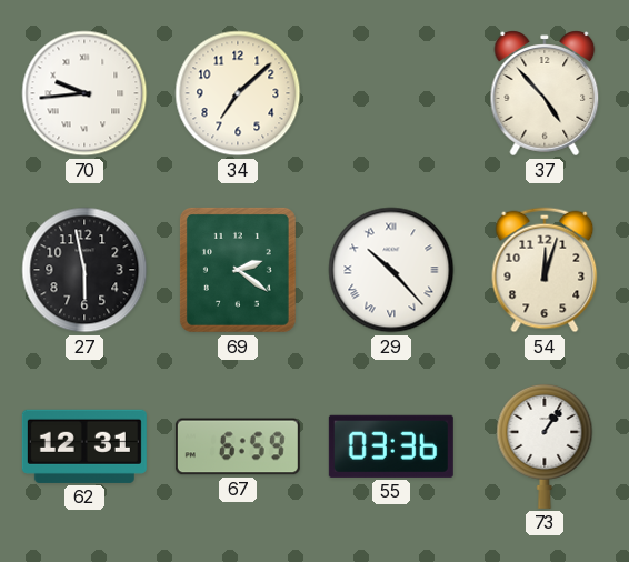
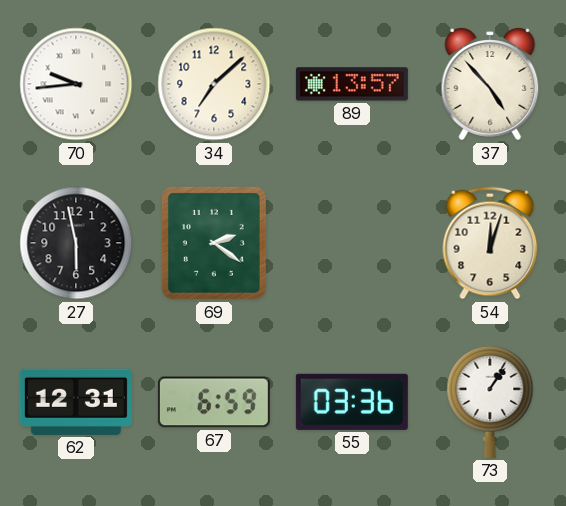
89: none -> 13:57
29: 10:23 -> none
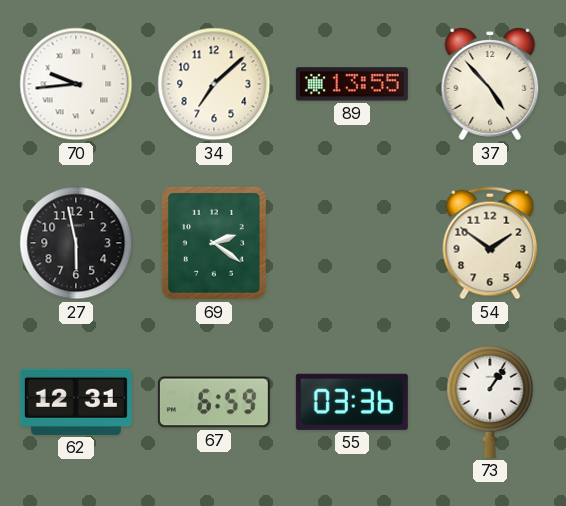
89: 13:57 -> 13:55
54: 12:03 -> 1:51
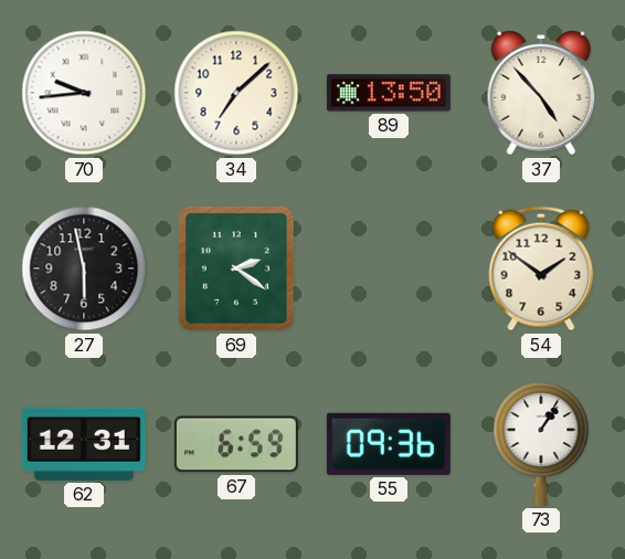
89: 13:55 -> 13:50
55: 03:36 -> 09:36
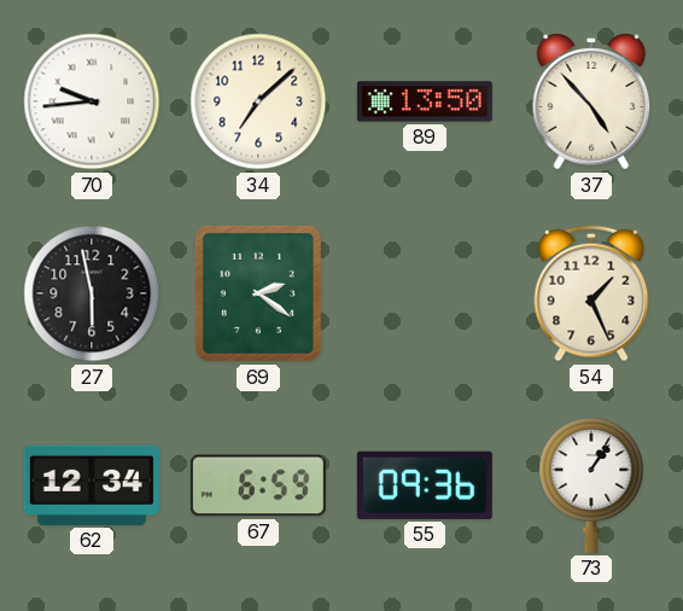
54: 1:51 -> 1:26
62: 12:31 -> 12:34
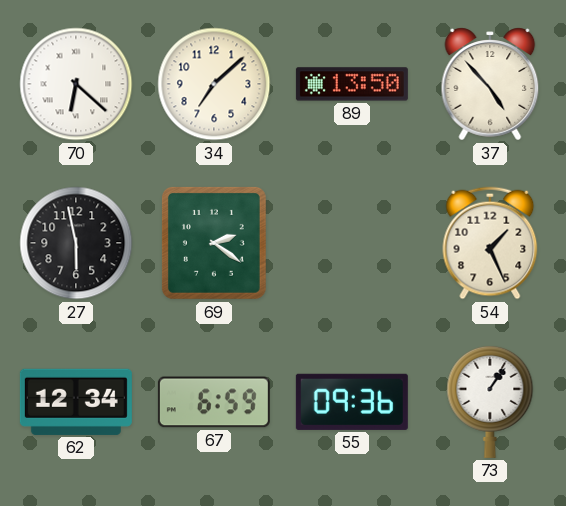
70: 9:44 -> 6:22
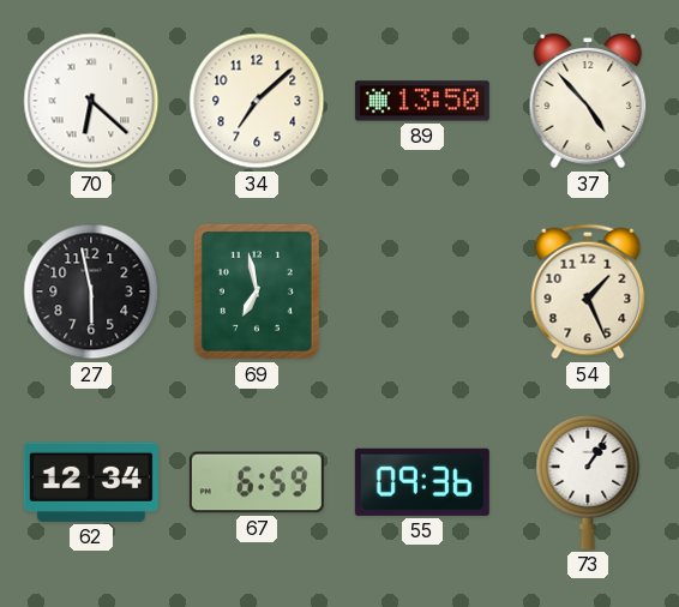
69: 2:21 -> 6:58
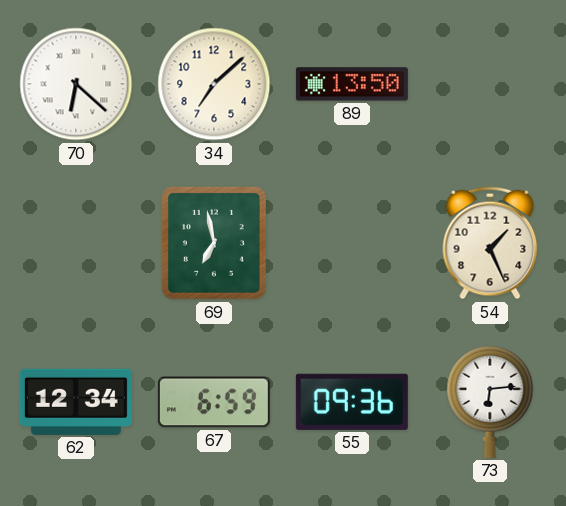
37: 4:53 -> none
27: 5:58 -> none
73: 1:06 -> 6:14
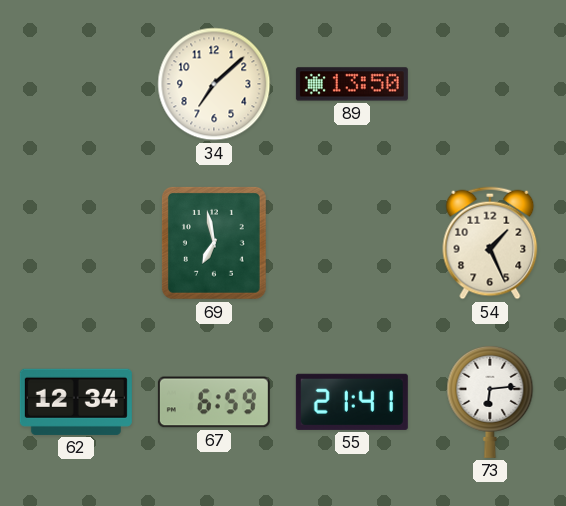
70: 6:22 -> none
55: 09:36 -> 21:41
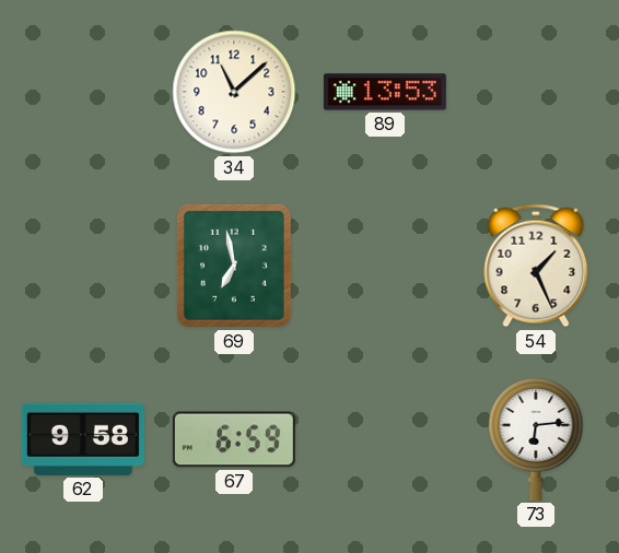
34: 7:08 -> 11:08
89: 13:50 -> 13:53
62: 12:34 -> 9:58
55: 21:41 -> none
